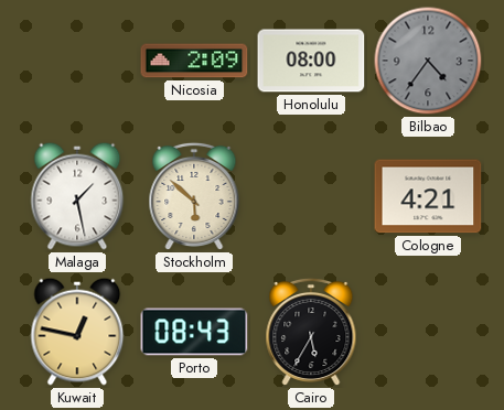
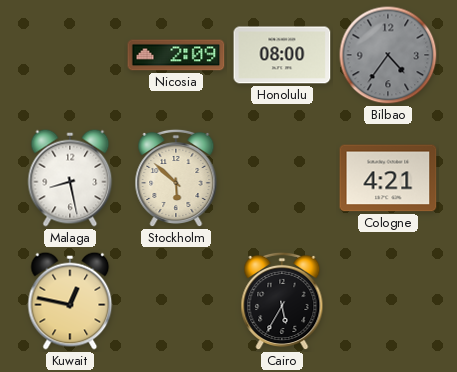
Malaga: 1:28 -> 8:28
Porto: 08:43 -> none
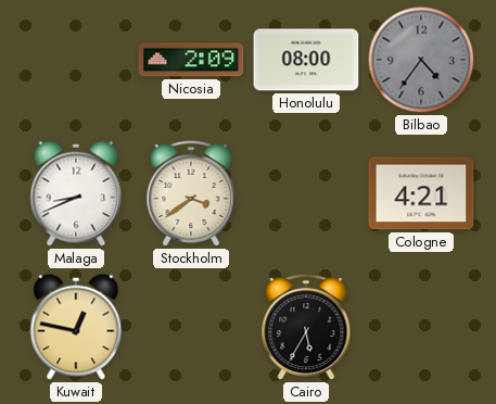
Malaga: 8:28 -> 8:41
Stockholm: 5:52 -> 3:39
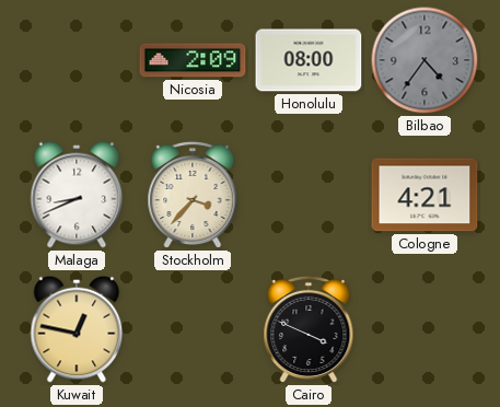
Stockholm: 3:39 -> 3:37
Cairo: 5:35 -> 3:49
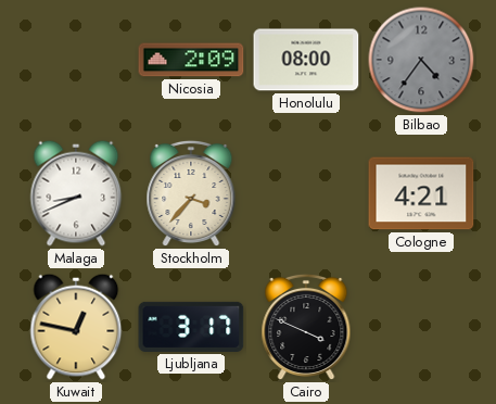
Ljubljana: none -> 3:17
